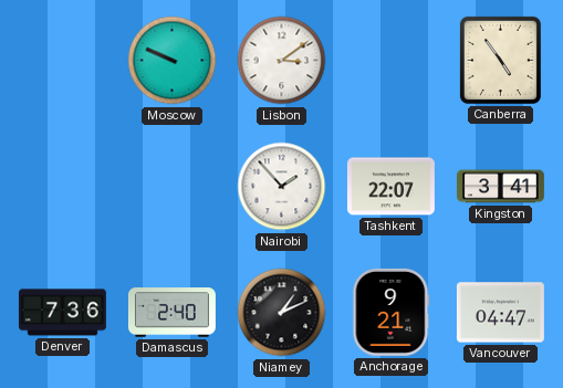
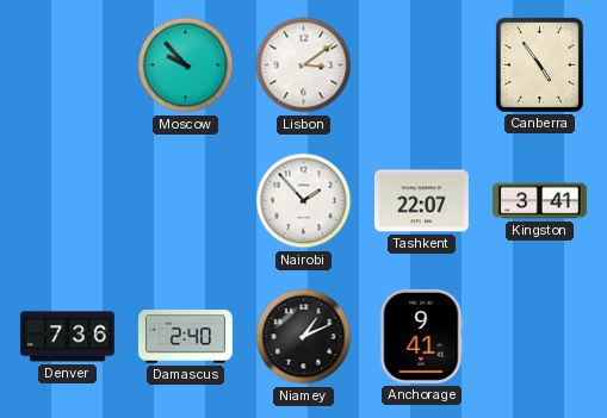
Moscow: 9:49 -> 9:53
Anchorage: 9:21 -> 9:41
Vancouver: 04:47 -> none
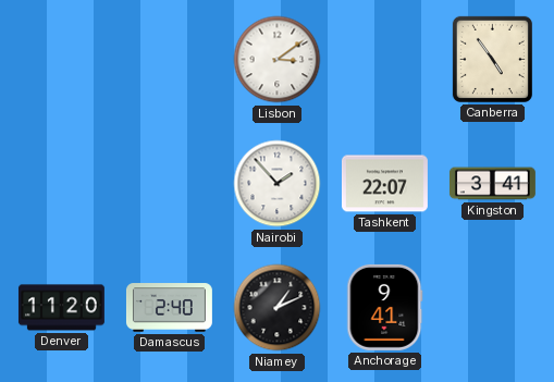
Moscow: 9:53 -> none
Denver: 7:36 -> 11:20
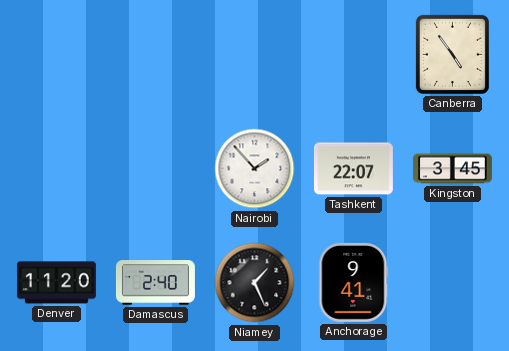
Lisbon: 3:09 -> none
Kingston: 3:41 -> 3:45
Niamey: 1:11 -> 1:26
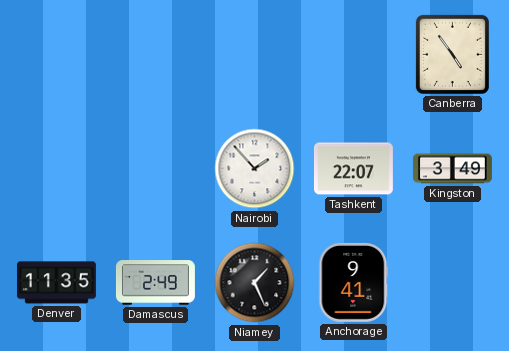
Kingston: 3:45 -> 3:49
Denver: 11:20 -> 11:35
Damascus: 2:40 -> 2:49
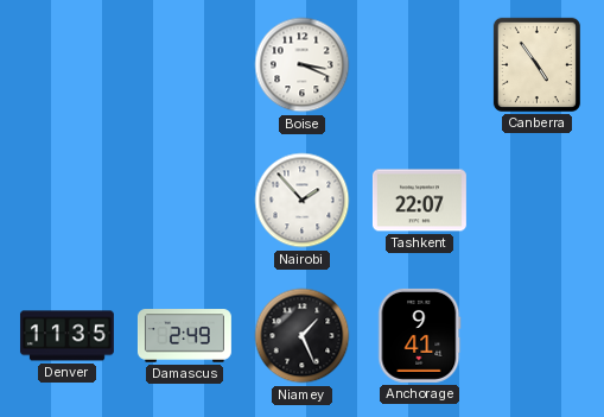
Boise: none -> 3:19
Kingston: 3:49 -> none
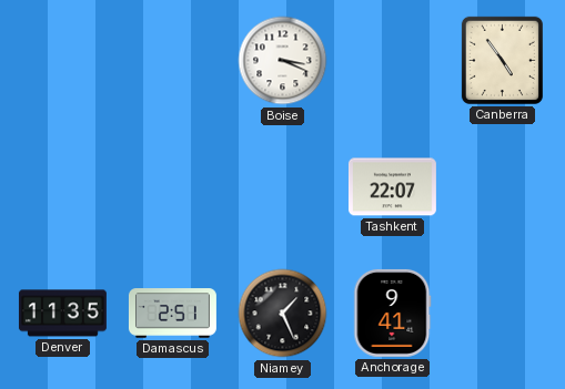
Nairobi: 1:53 -> none
Damascus: 2:49 -> 2:51
